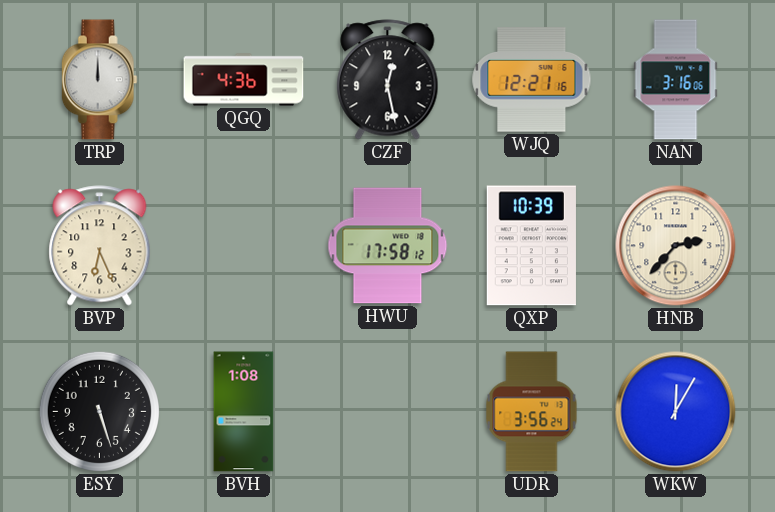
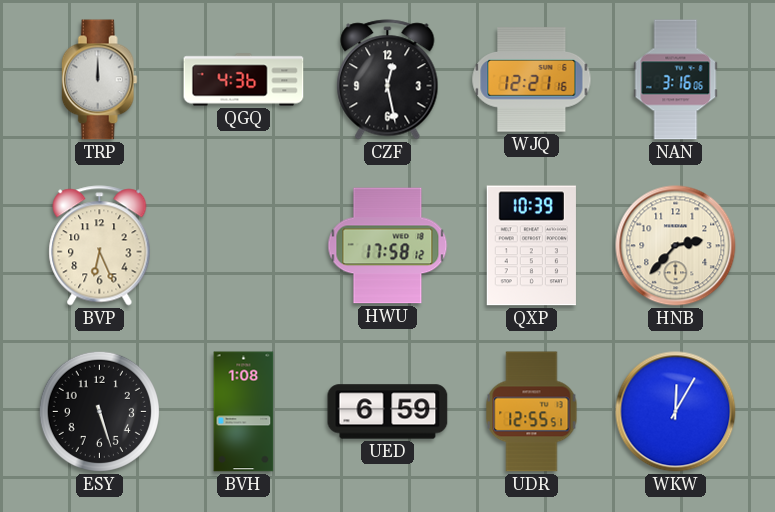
UED: none -> 6:59
UDR: 3:56 -> 12:55
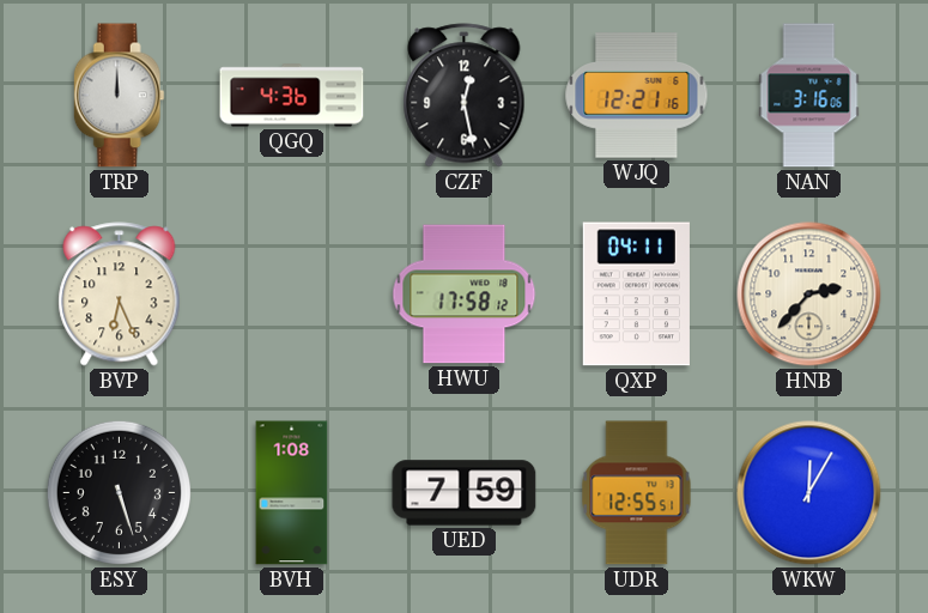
QXP: 10:39 -> 04:11
UED: 6:59 -> 7:59
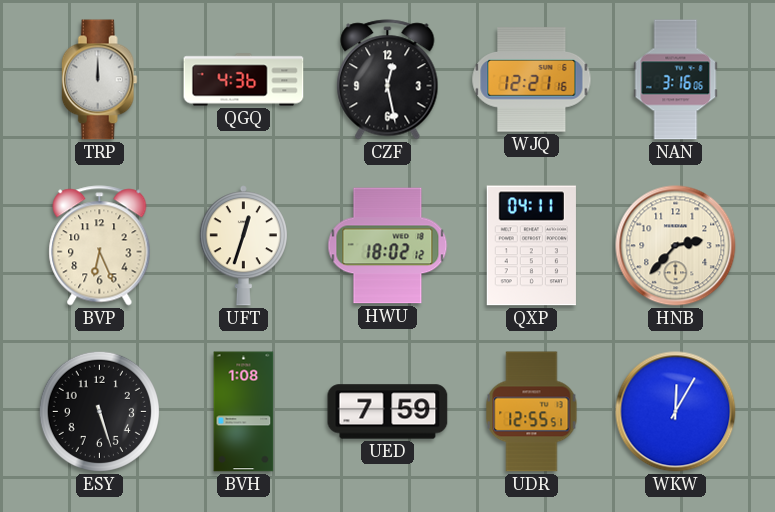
UFT: none -> 12:33
HWU: 17:58 -> 18:02
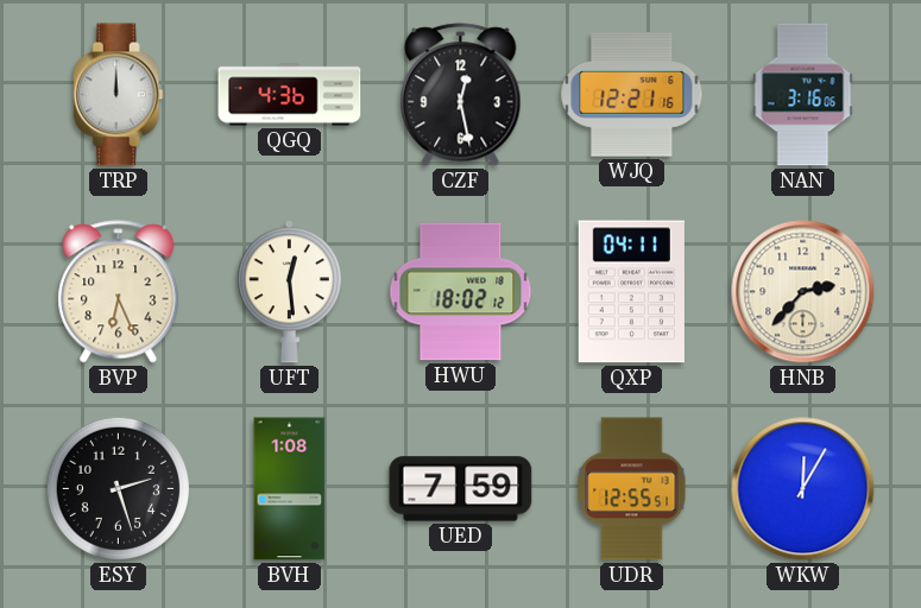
UFT: 12:33 -> 12:29
ESY: 5:27 -> 2:27
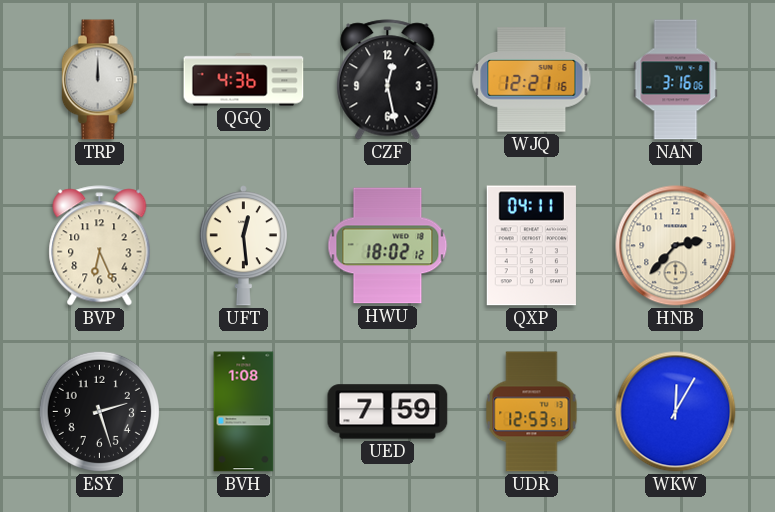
UDR: 12:55 -> 12:53
